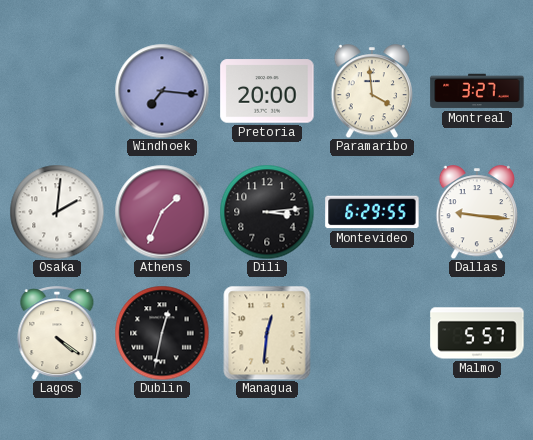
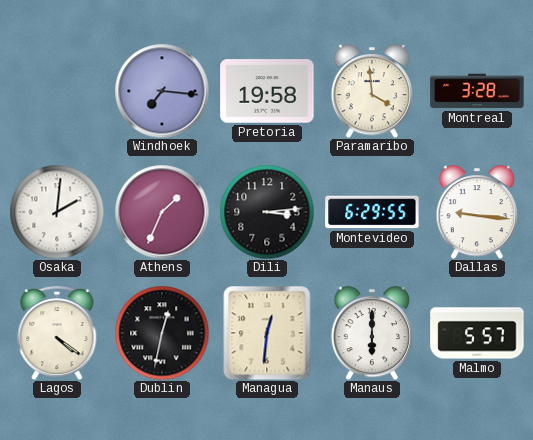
Pretoria: 20:00 -> 19:58
Montreal: 3:27 -> 3:28
Manaus: none -> 6:00
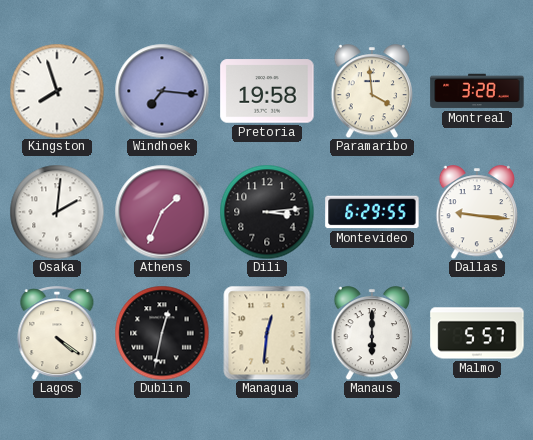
Kingston: none -> 7:57
